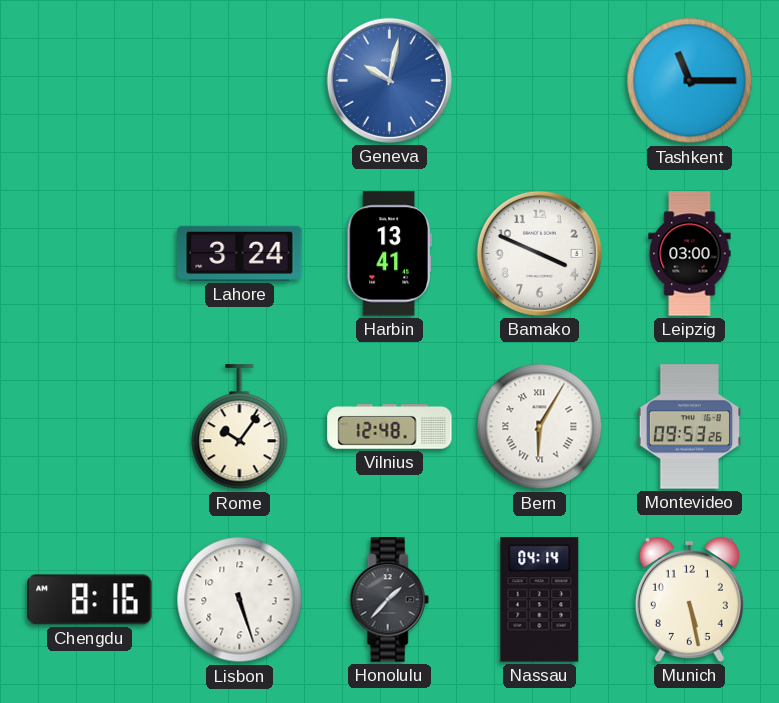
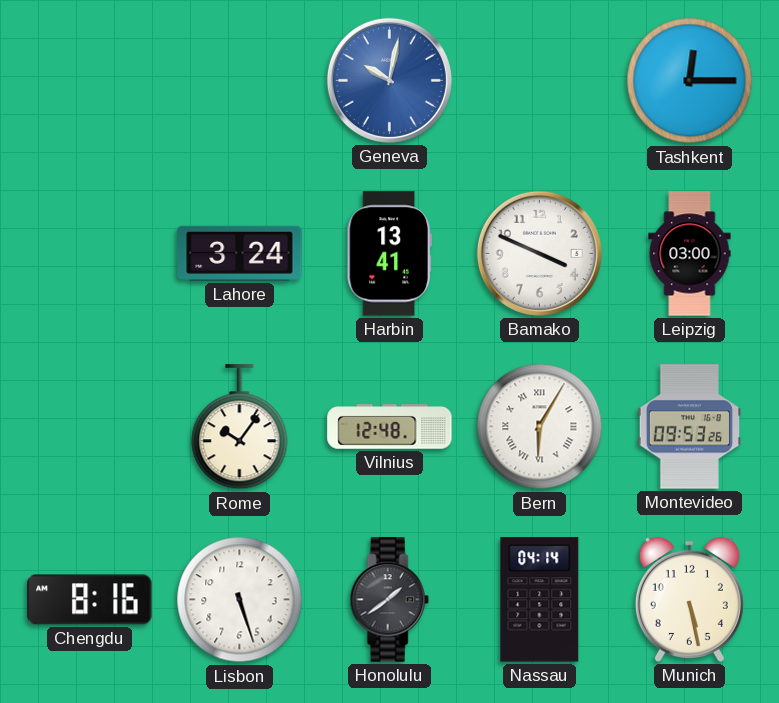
Tashkent: 11:15 -> 12:15
Honolulu: 1:37 -> 1:39
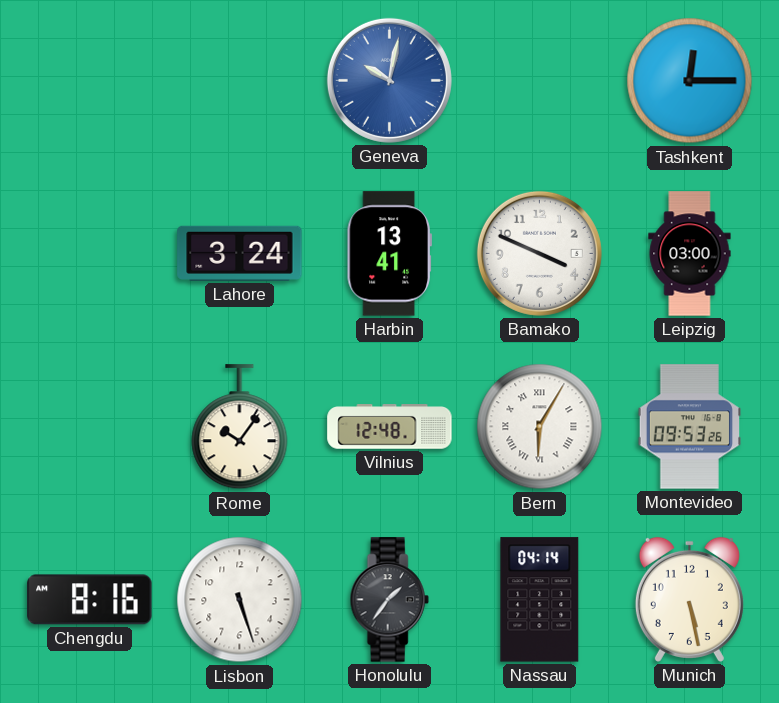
Honolulu: 1:39 -> 1:36
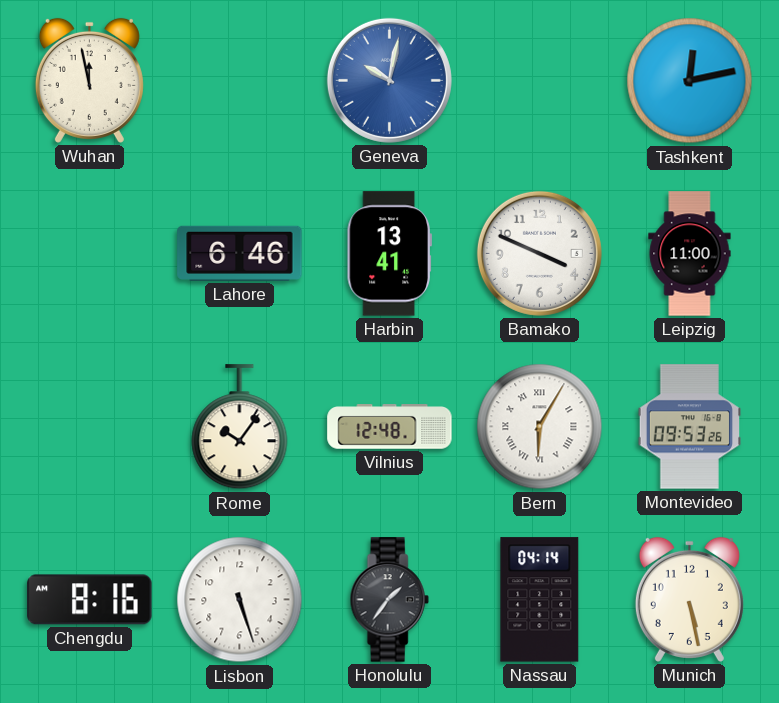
Wuhan: none -> 11:58
Tashkent: 12:15 -> 12:13
Lahore: 3:24 -> 6:46
Leipzig: 03:00 -> 11:00
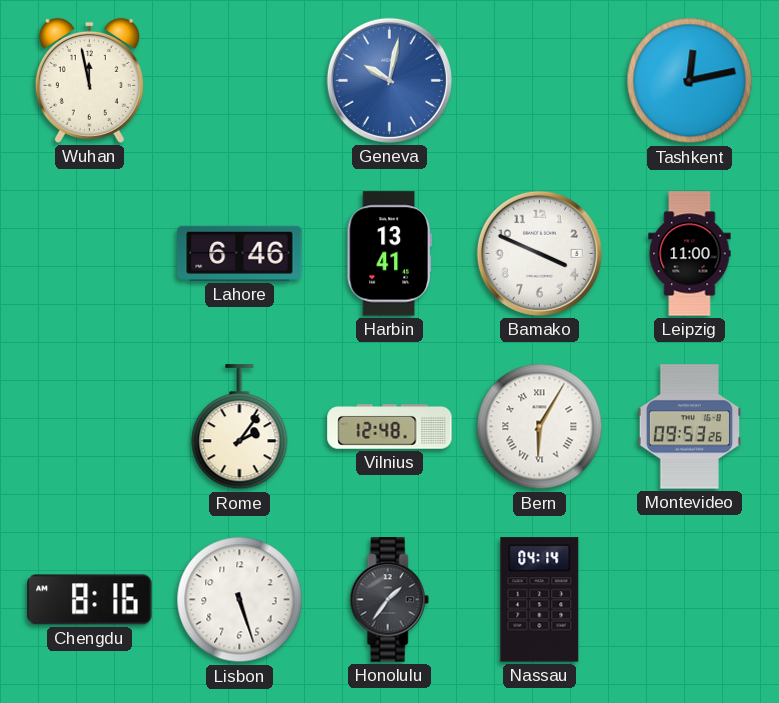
Rome: 10:06 -> 2:06
Munich: 5:28 -> none
